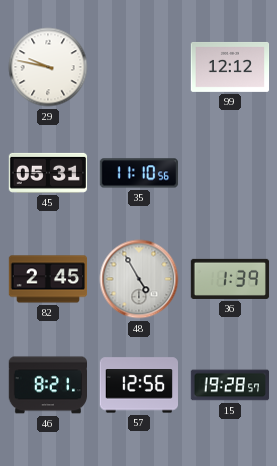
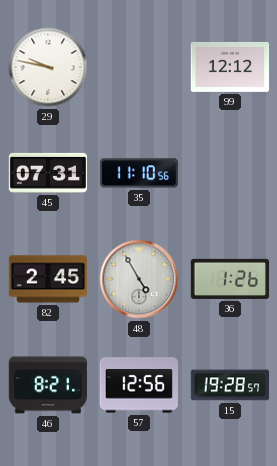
45: 05:31 -> 07:31
36: 1:39 -> 1:26
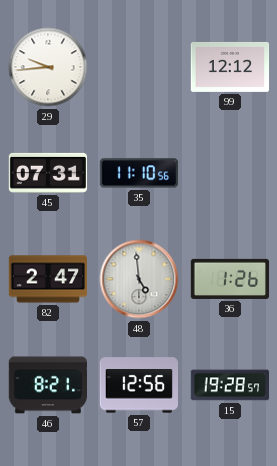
29: 9:47 -> 9:44
82: 2:45 -> 2:47
48: 4:55 -> 4:59
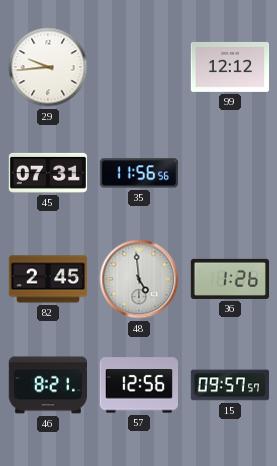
35: 11:10 -> 11:56
82: 2:47 -> 2:45
15: 19:28 -> 09:57
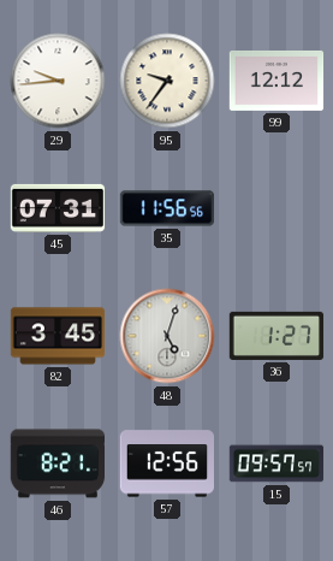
95: none -> 9:36
82: 2:45 -> 3:45
48: 4:59 -> 5:03
36: 1:26 -> 1:27
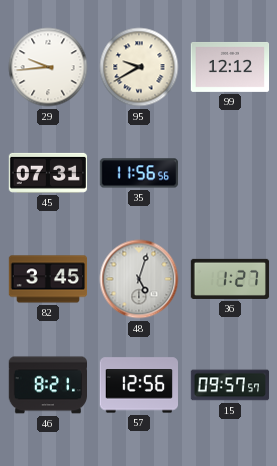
95: 9:36 -> 9:40
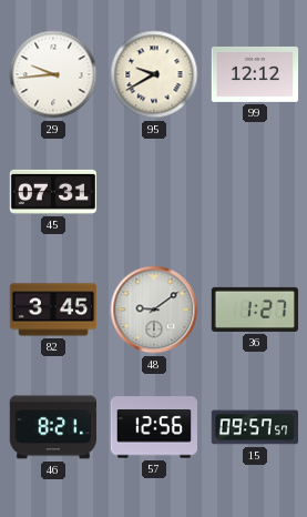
35: 11:56 -> none
48: 5:03 -> 9:09
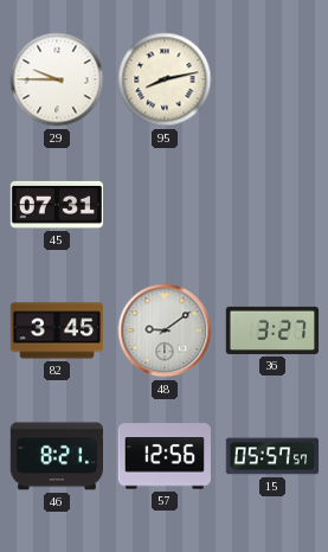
29: 9:44 -> 9:45
95: 9:40 -> 8:13
99: 12:12 -> none
36: 1:27 -> 3:27
15: 09:57 -> 05:57
